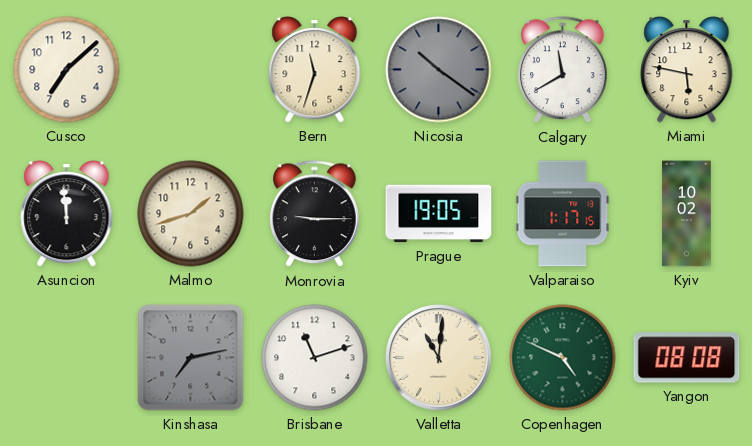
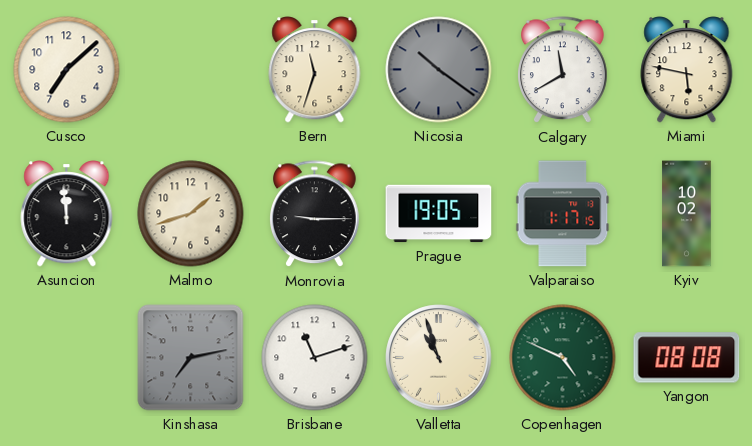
Valletta: 11:01 -> 10:57
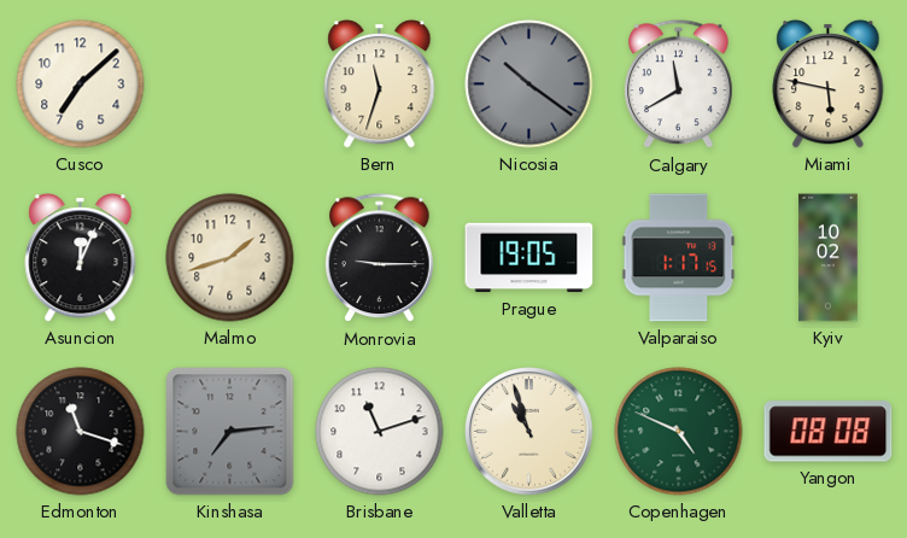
Asuncion: 11:59 -> 12:04
Edmonton: none -> 11:18
Kinshasa: 7:13 -> 7:14
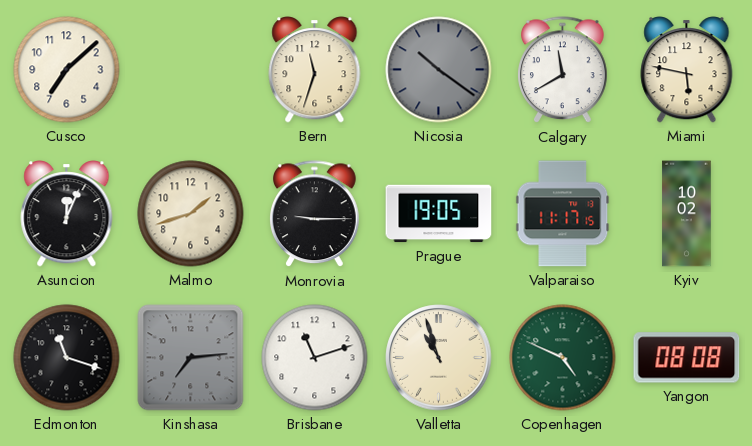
Valparaiso: 1:17 -> 11:17
